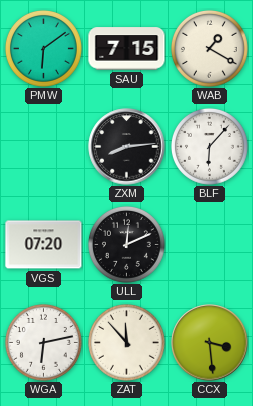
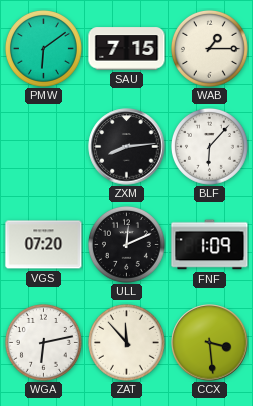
WAB: 1:20 -> 1:15
FNF: none -> 1:09
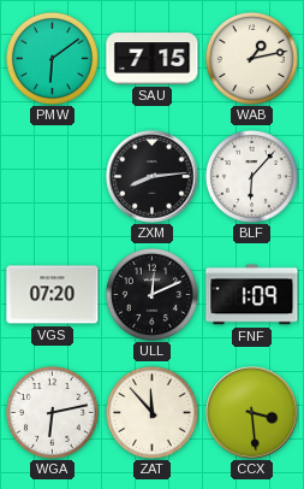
WAB: 1:15 -> 1:13
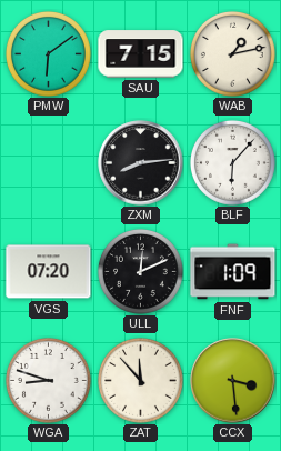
WGA: 6:13 -> 8:48
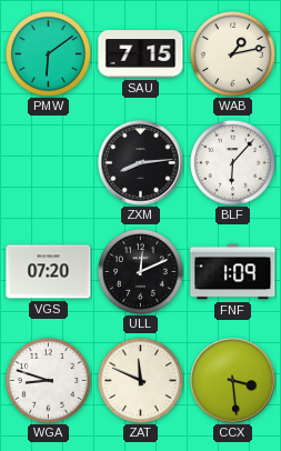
ZAT: 11:53 -> 11:49
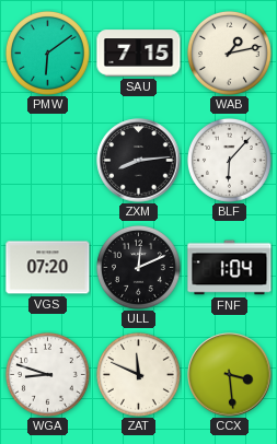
FNF: 1:09 -> 1:04
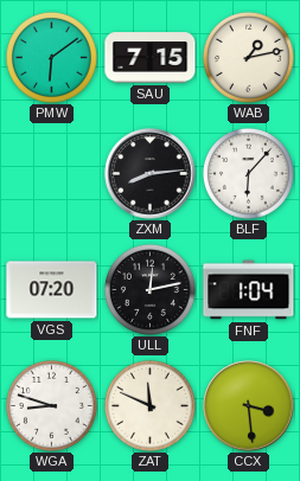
ULL: 12:11 -> 12:13
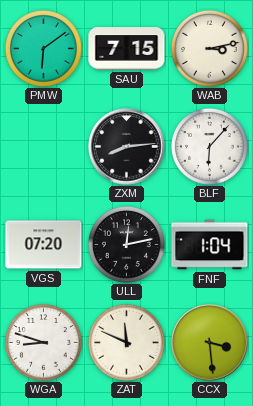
WAB: 1:13 -> 3:13
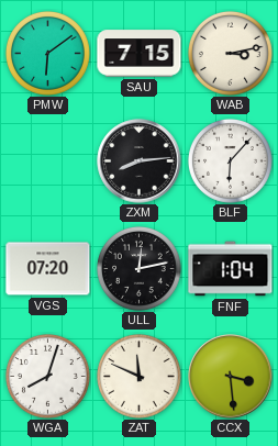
WGA: 8:48 -> 8:03
